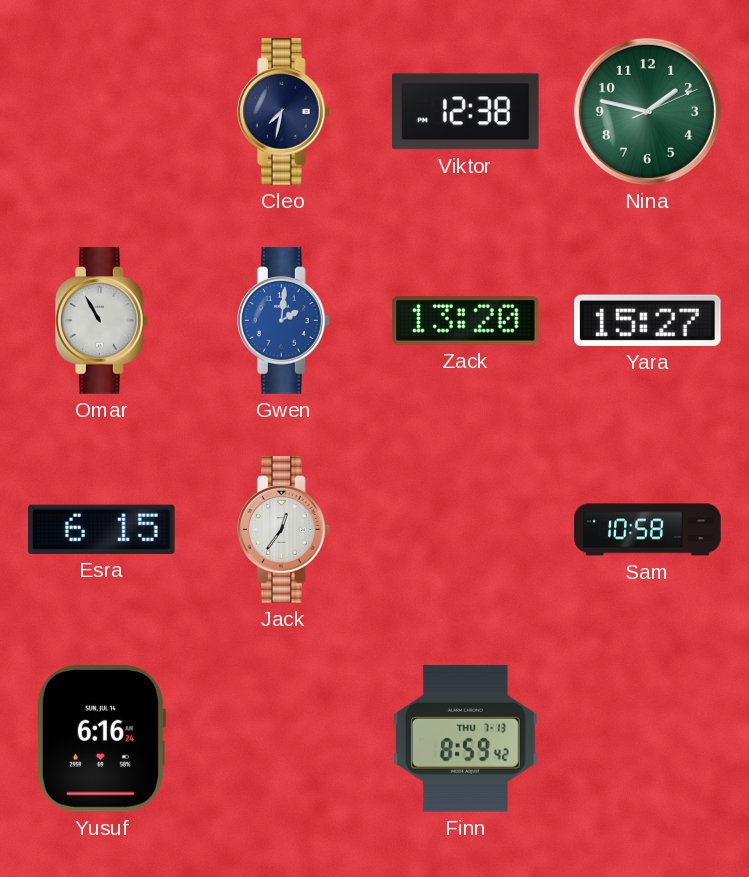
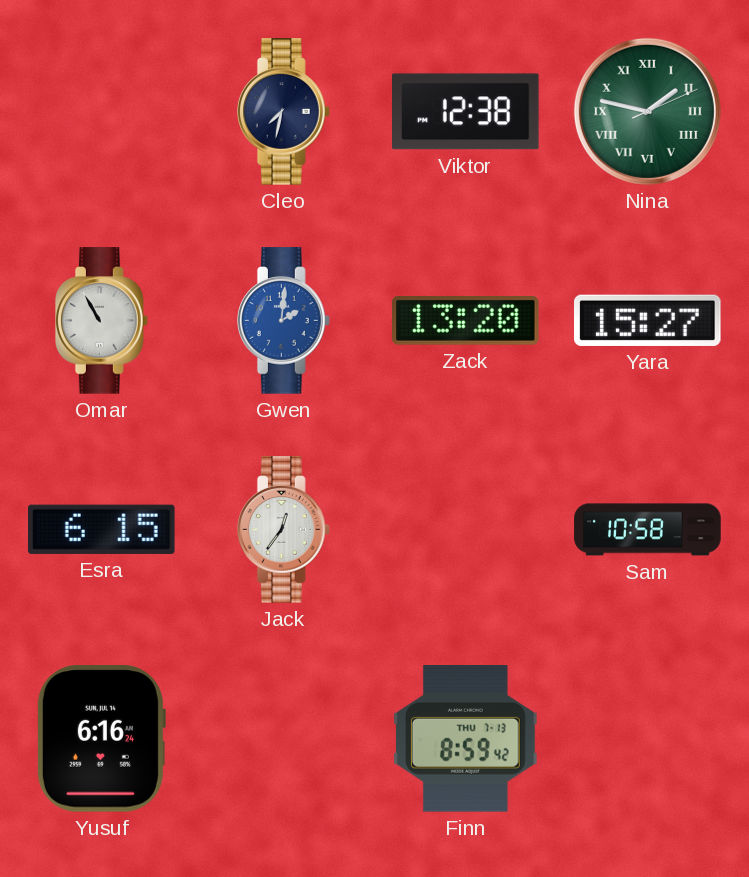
Nina numerals: Arabic -> Roman
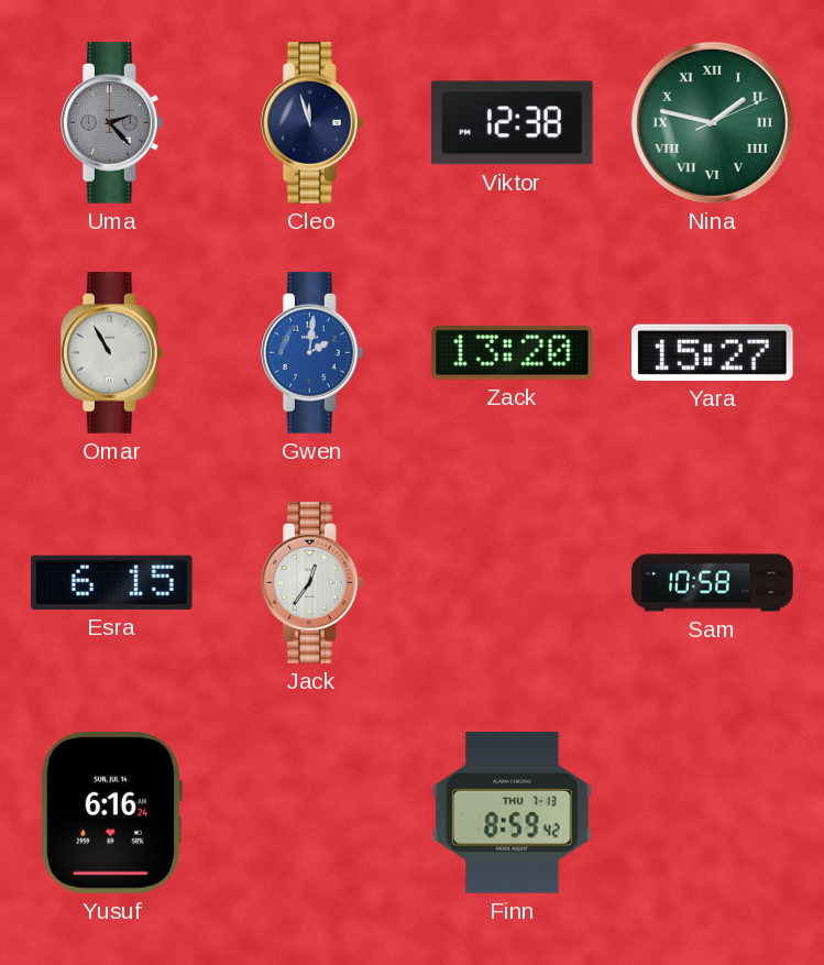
Uma: none -> 2:23
Cleo: 7:32 -> 11:57
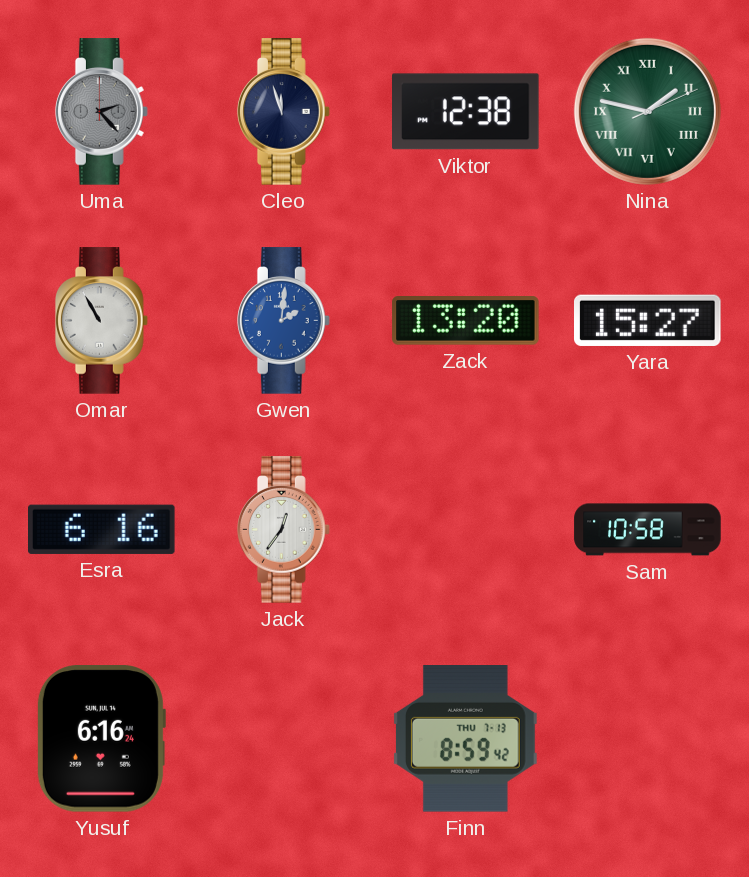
Esra: 6:15 -> 6:16
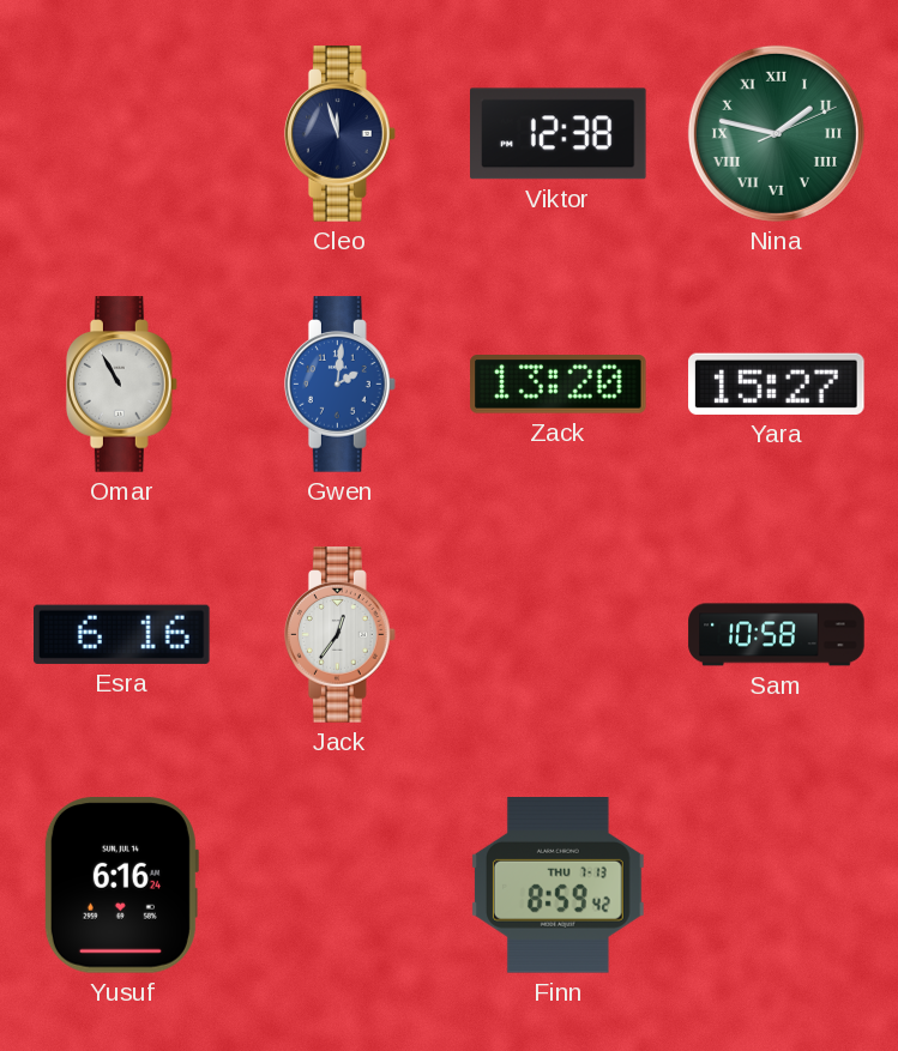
Uma: 2:23 -> none
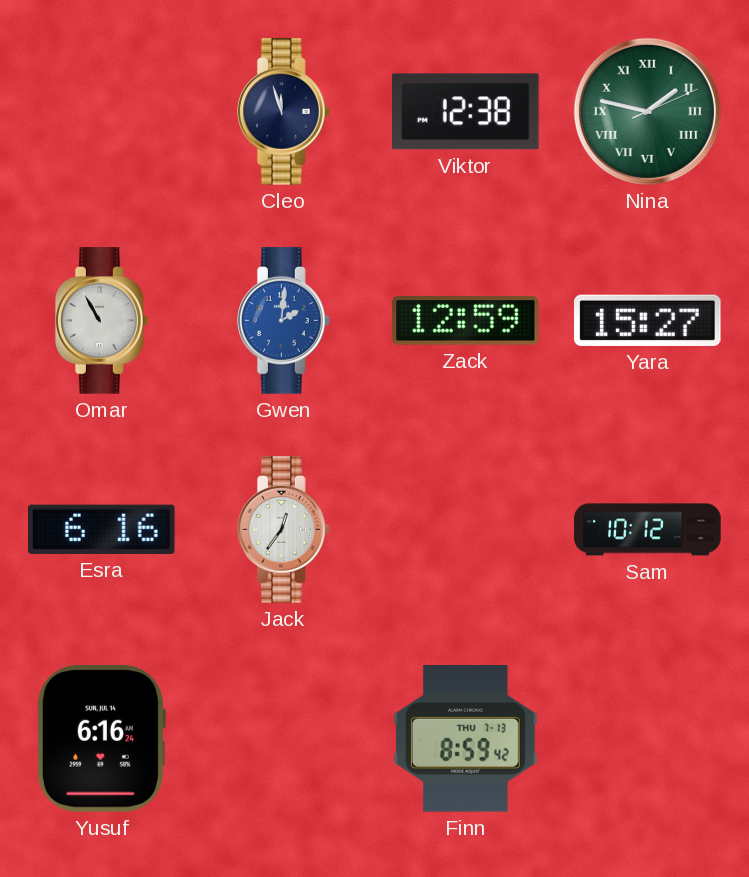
Zack: 13:20 -> 12:59
Sam: 10:58 -> 10:12
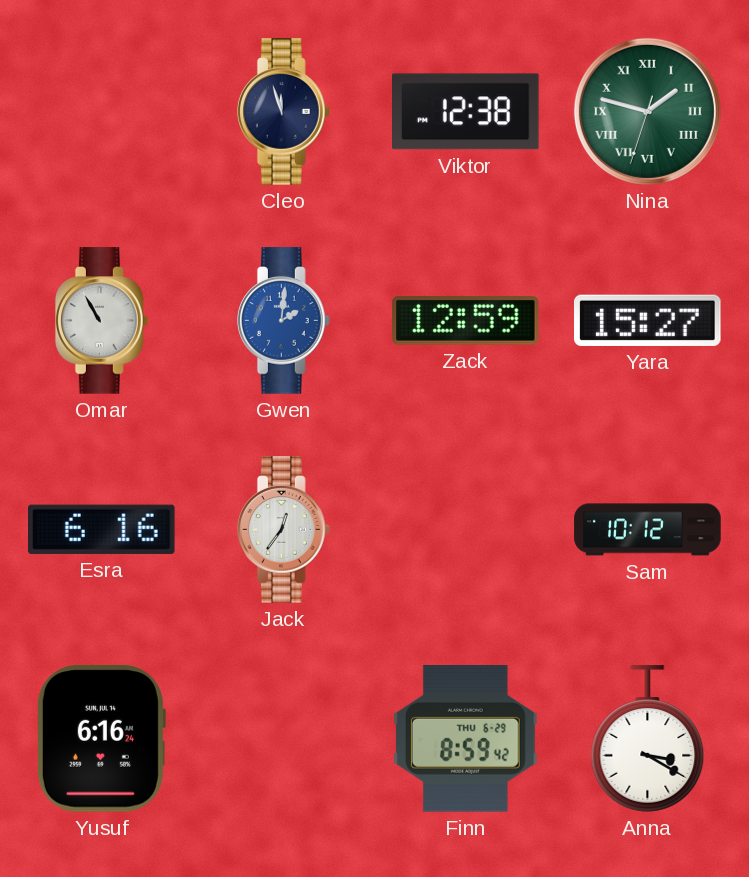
Nina: 1:47:11 -> 1:47:33
Finn date: THU 7-13 -> THU 6-29
Anna: none -> 3:20
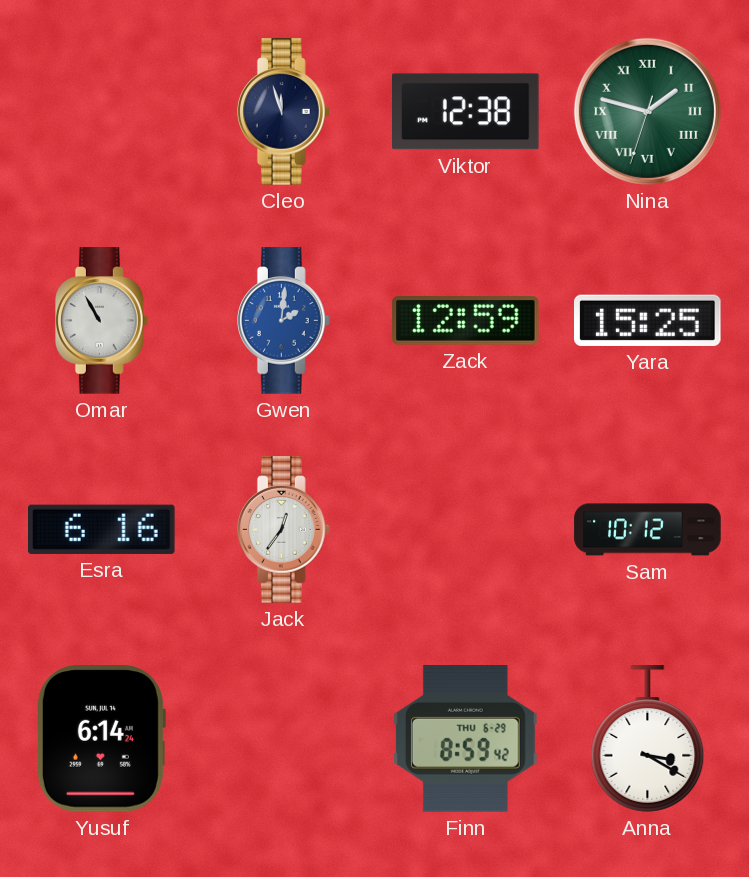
Yara: 15:27 -> 15:25
Yusuf: 6:16 -> 6:14
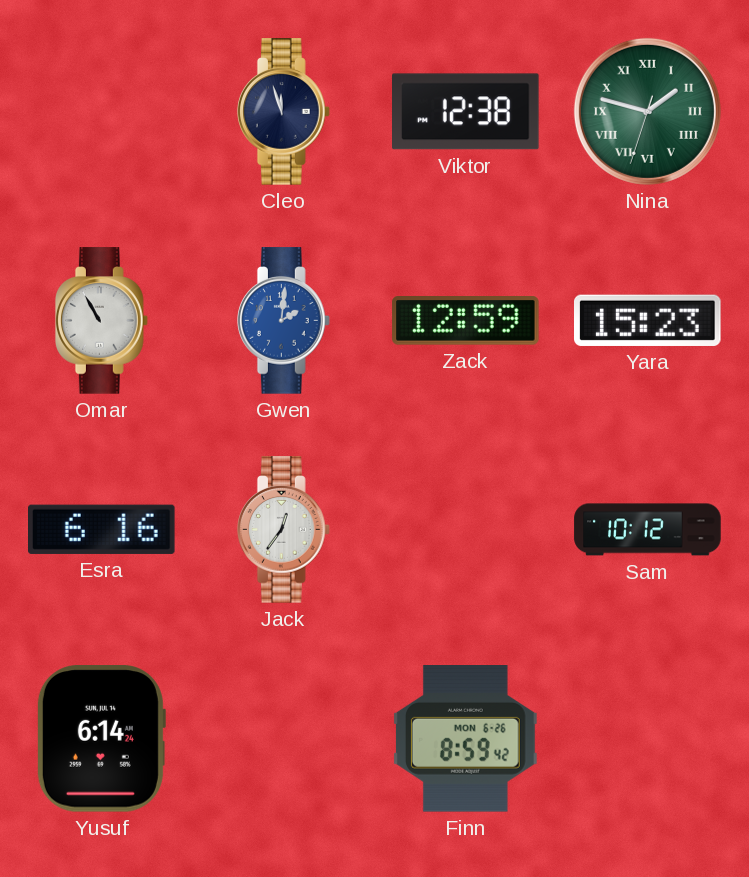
Yara: 15:25 -> 15:23
Finn date: THU 6-29 -> MON 6-26
Anna: 3:20 -> none
